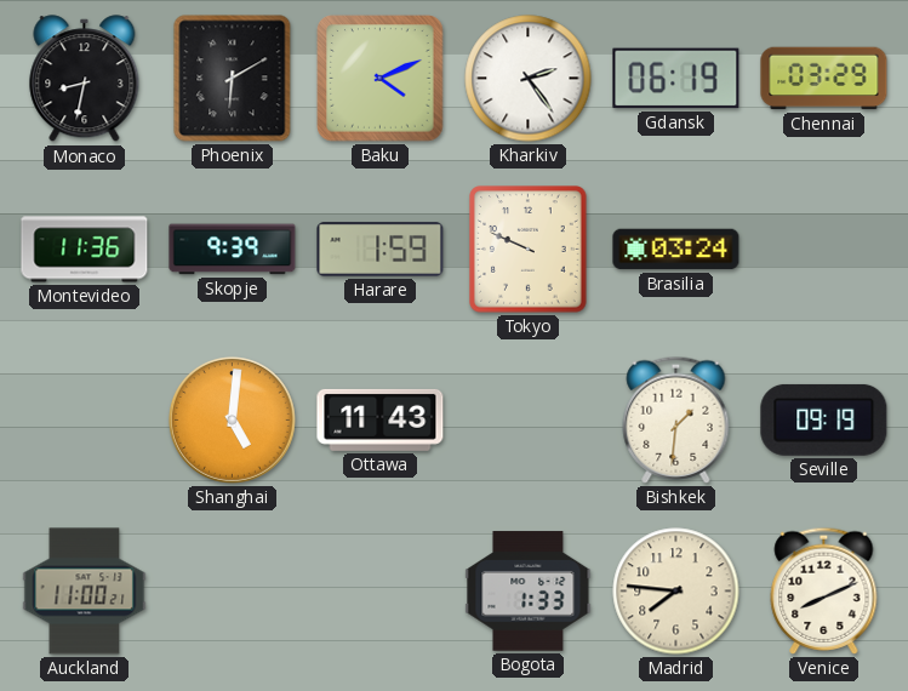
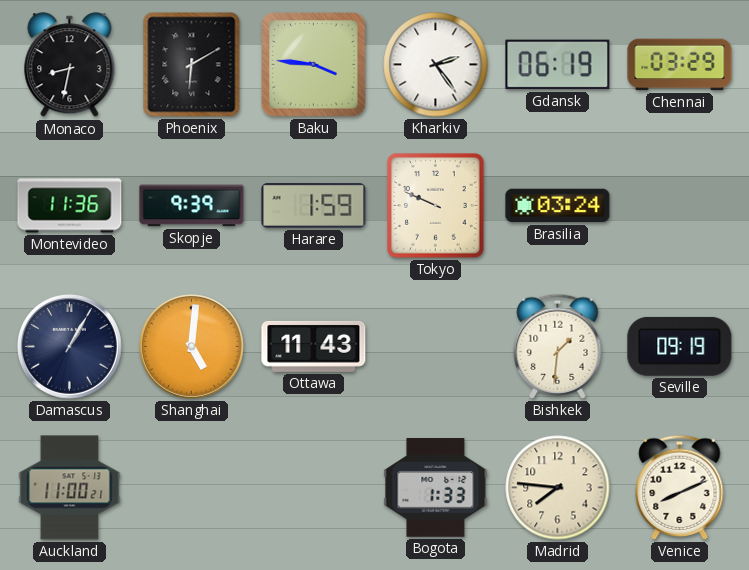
Baku: 4:11 -> 3:46
Damascus: none -> 1:05
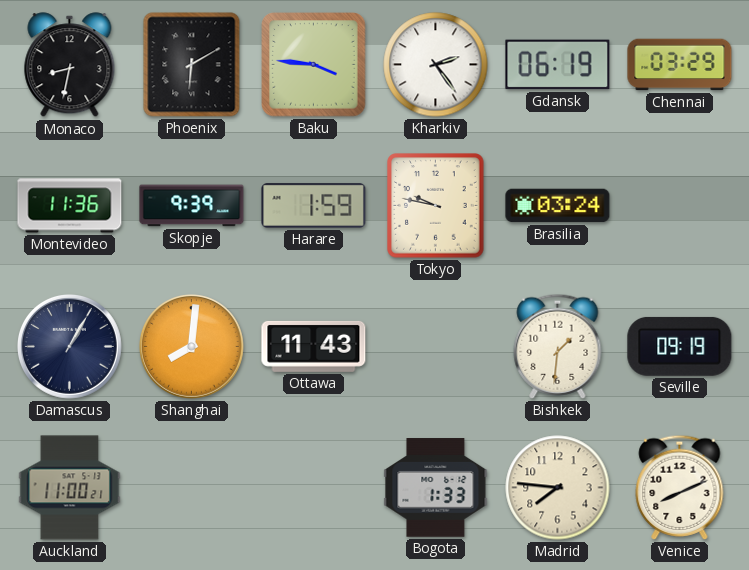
Tokyo: 9:49 -> 9:47
Shanghai: 5:01 -> 8:01
